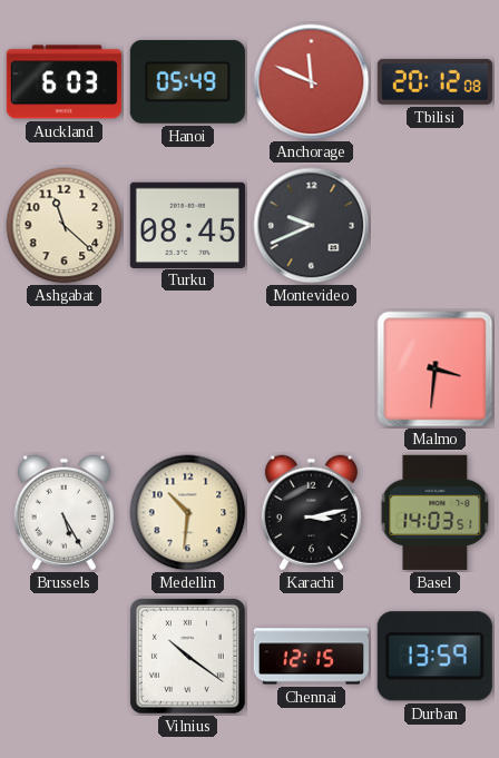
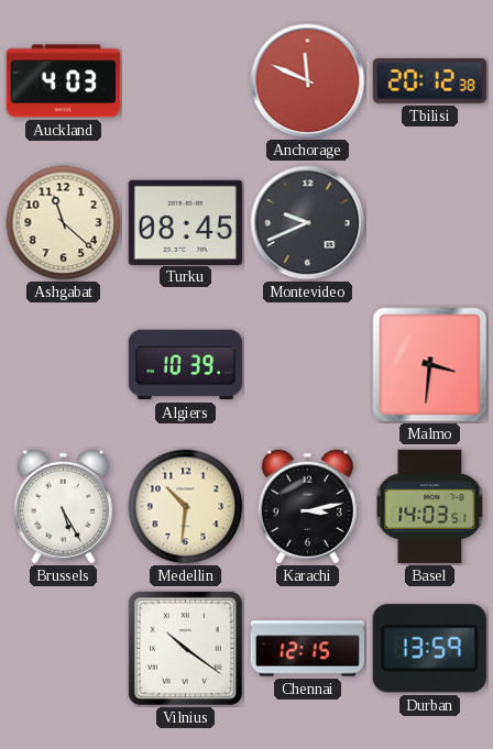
Auckland: 6:03 -> 4:03
Hanoi: 05:49 -> none
Tbilisi: 20:12:08 -> 20:12:38
Algiers: none -> 10:39
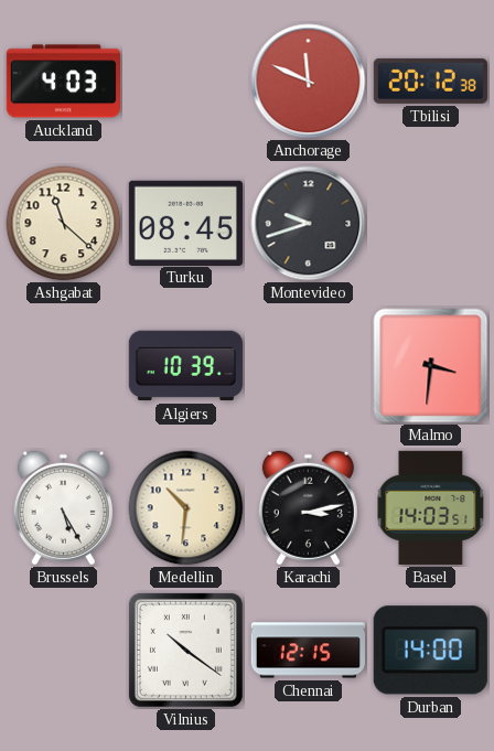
Montevideo: 9:41 -> 9:42
Durban: 13:59 -> 14:00
